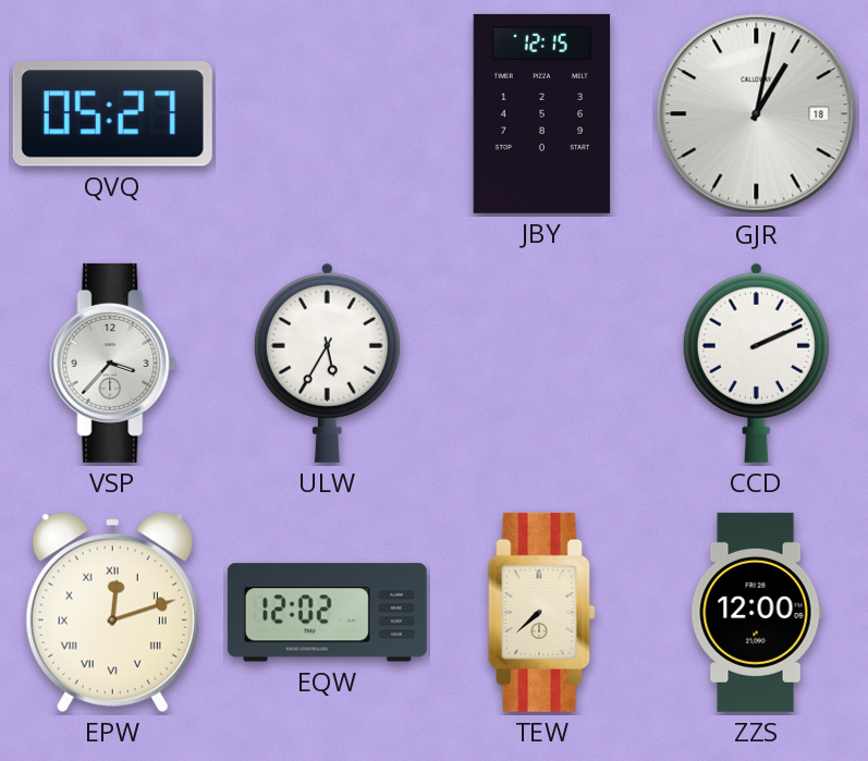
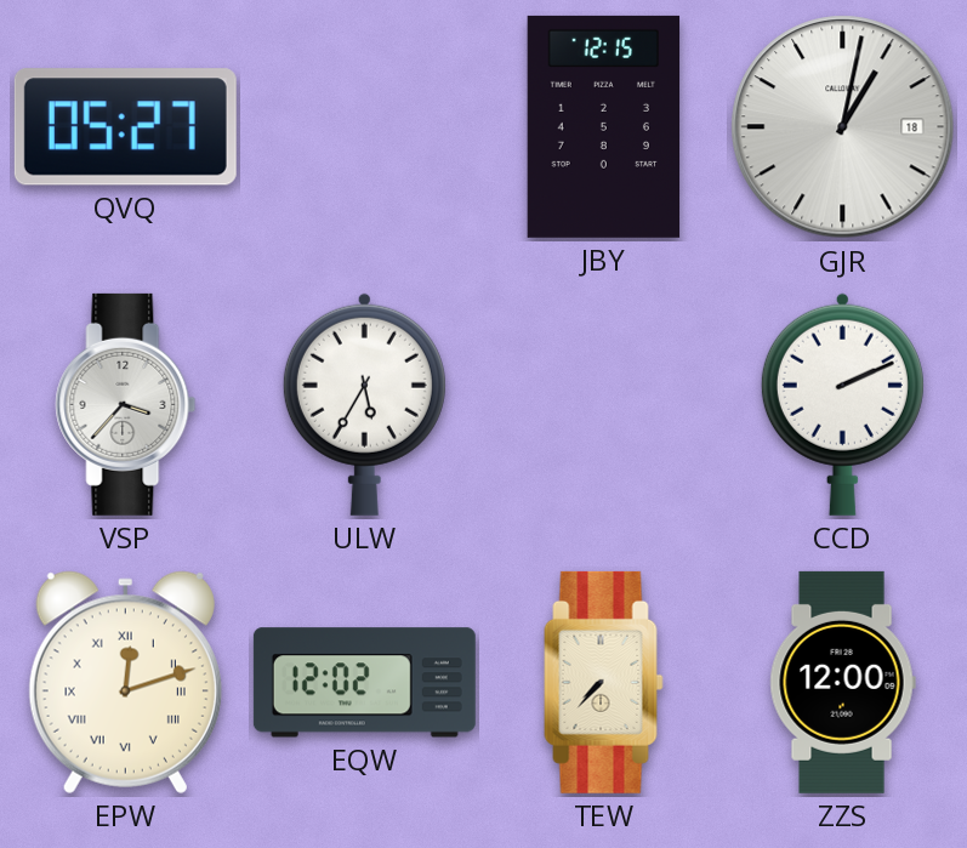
TEW: 7:38 -> 7:37
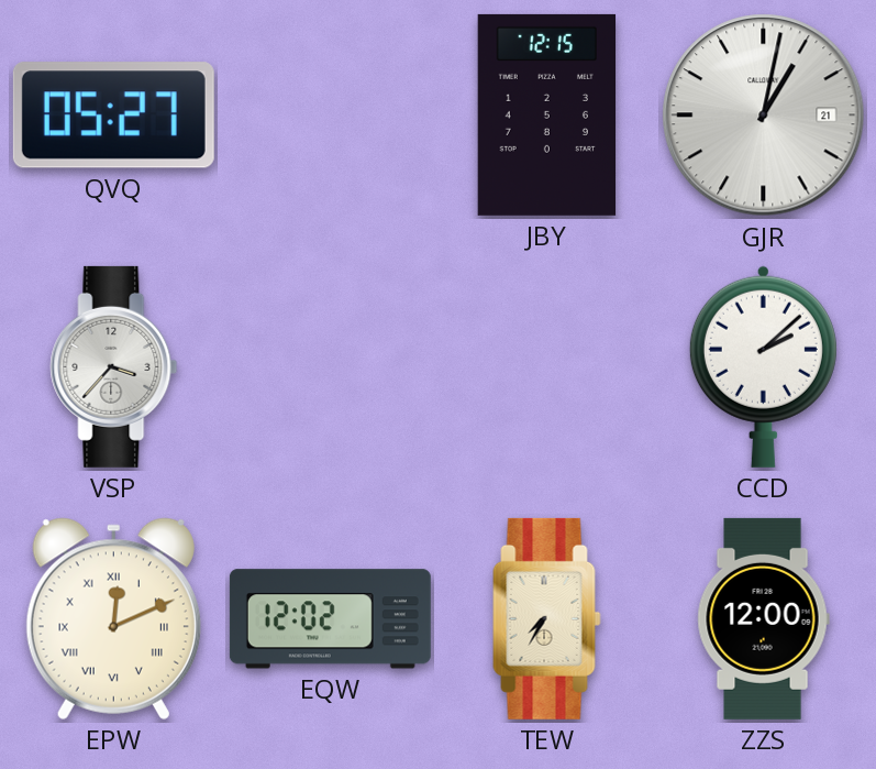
GJR date: 18 -> 21
ULW: 5:35 -> none
CCD: 2:11 -> 2:08
EPW: 12:12 -> 12:11
TEW: 7:37 -> 7:35
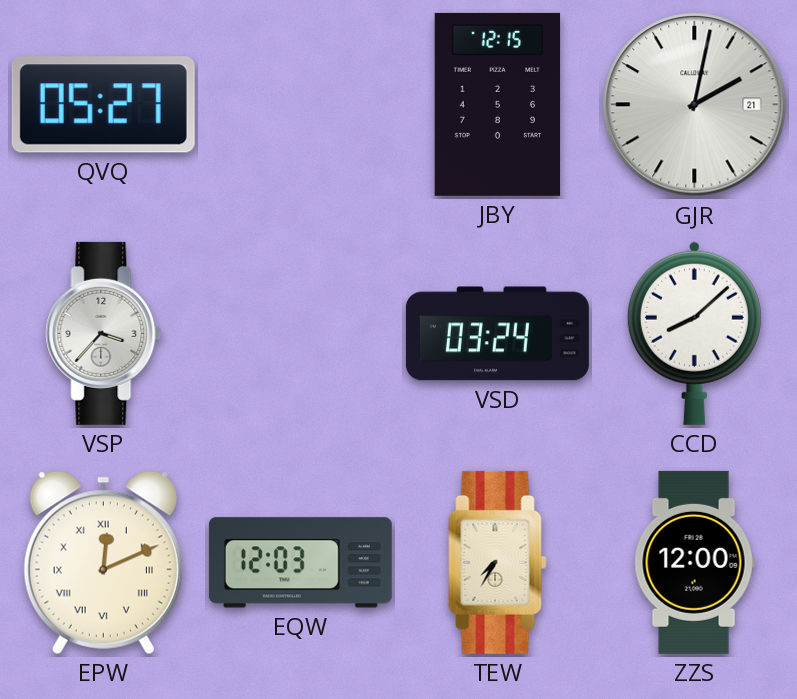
GJR: 1:02 -> 2:02
VSD: none -> 03:24
CCD: 2:08 -> 8:08
EQW: 12:02 -> 12:03
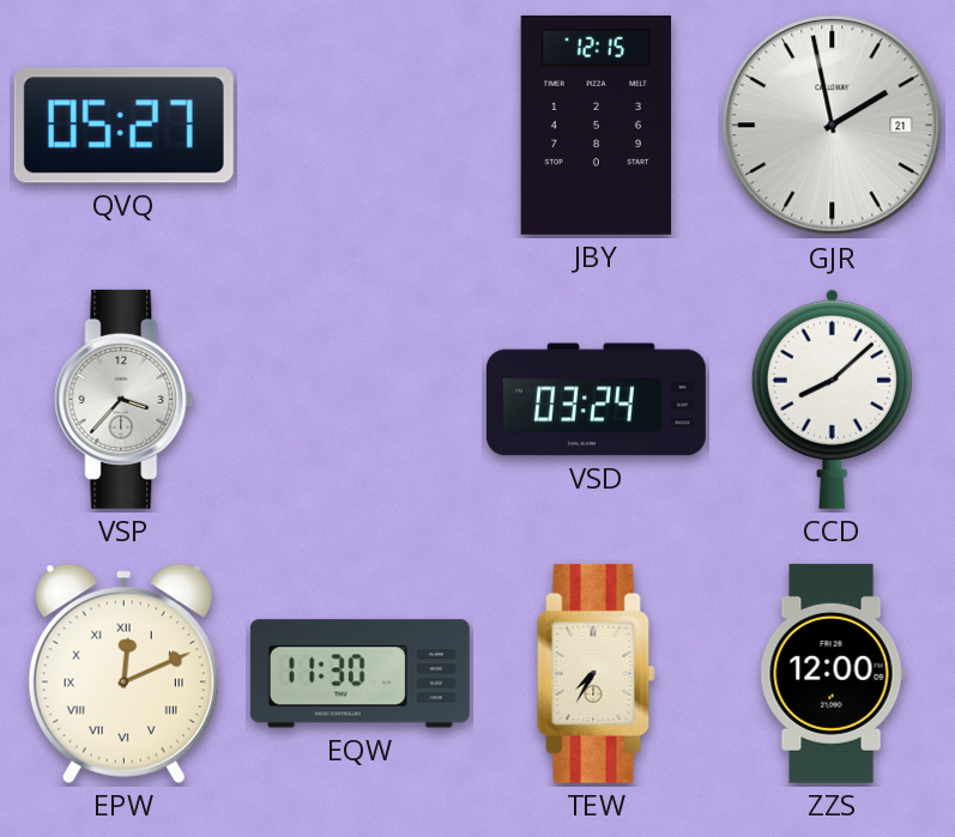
GJR: 2:02 -> 1:58
EQW: 12:03 -> 11:30
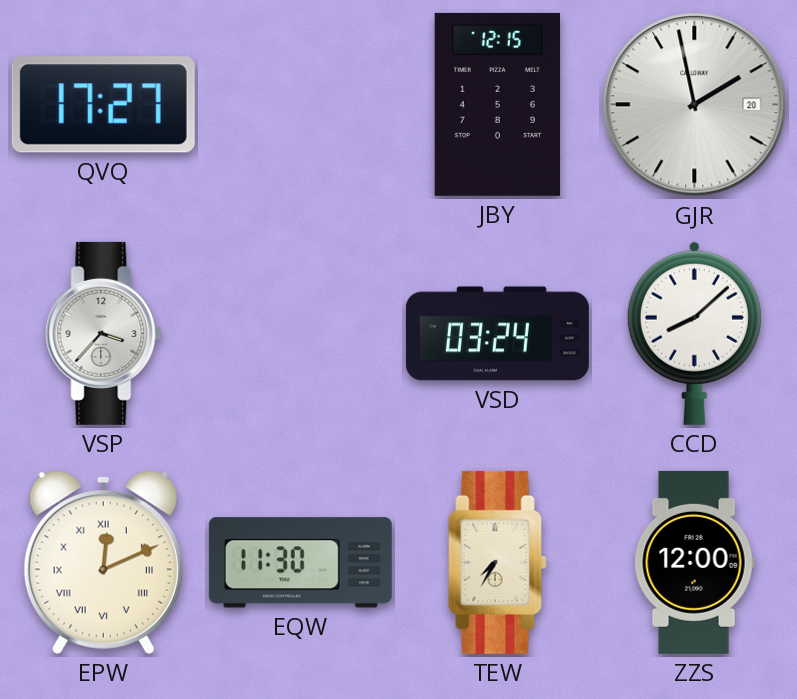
QVQ: 05:27 -> 17:27
GJR date: 21 -> 20
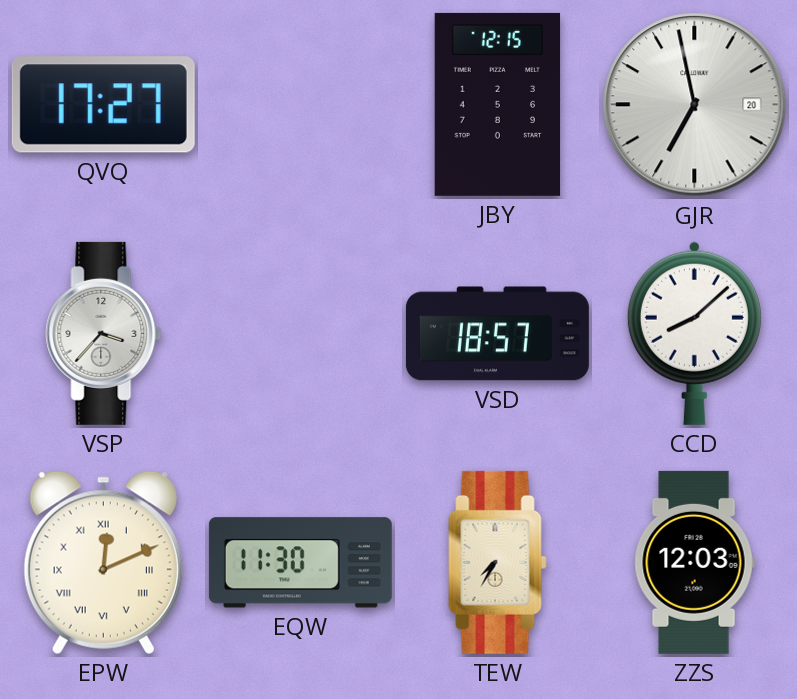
GJR: 1:58 -> 6:58
VSD: 03:24 -> 18:57
ZZS: 12:00 -> 12:03
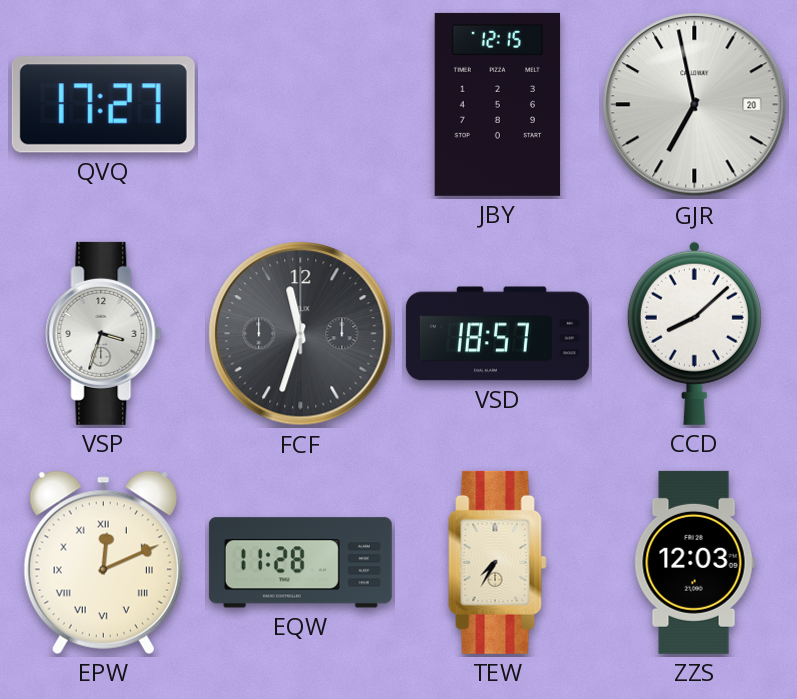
VSP: 3:37 -> 3:33
FCF: none -> 11:33
EQW: 11:30 -> 11:28
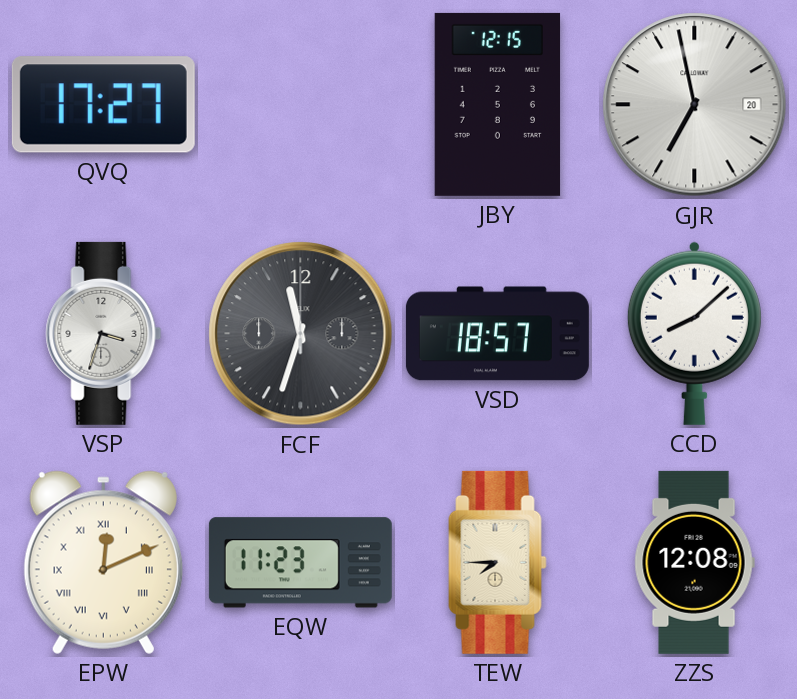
EQW: 11:28 -> 11:23
TEW: 7:35 -> 7:45
ZZS: 12:03 -> 12:08
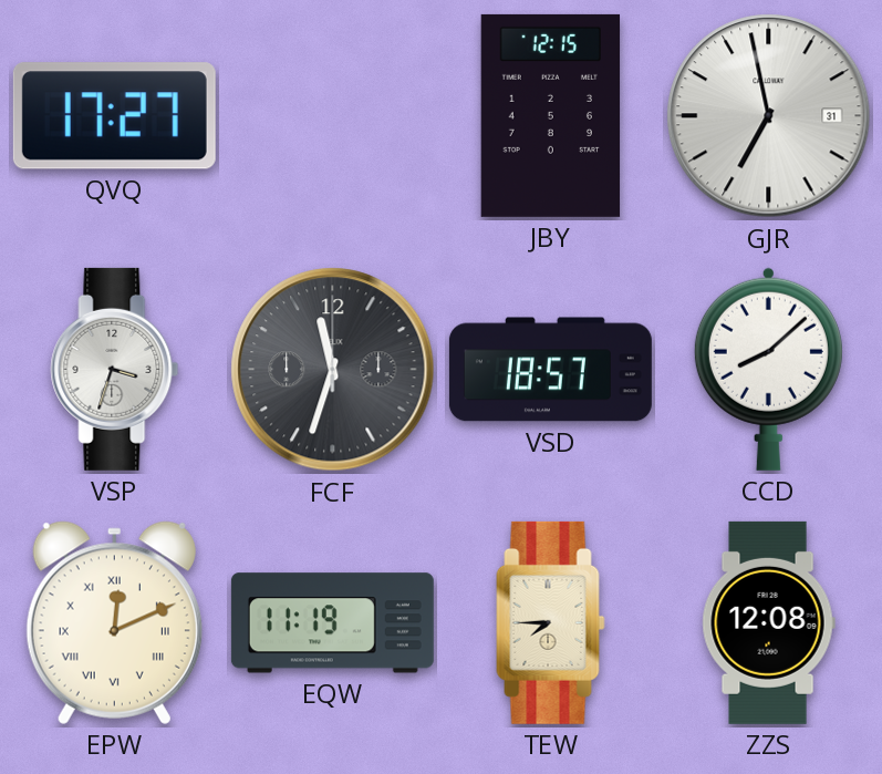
GJR date: 20 -> 31
EQW: 11:23 -> 11:19
